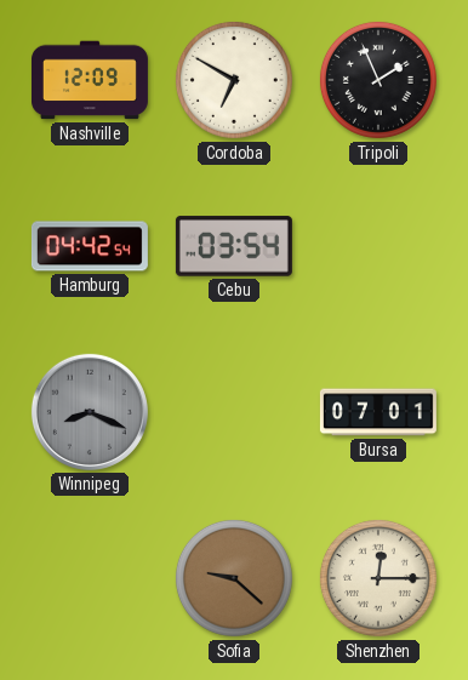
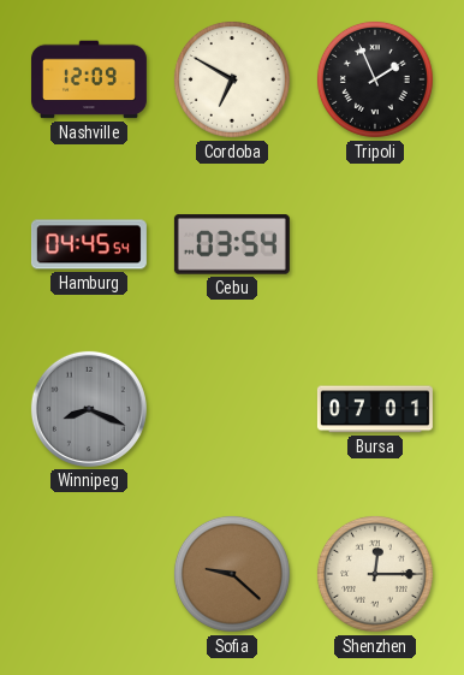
Hamburg: 04:42 -> 04:45
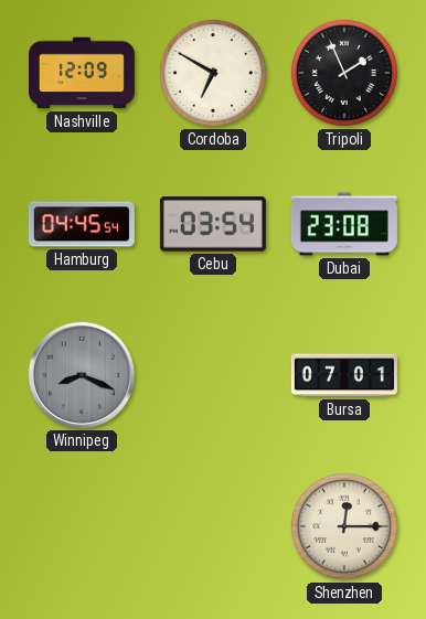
Dubai: none -> 23:08
Sofia: 9:22 -> none
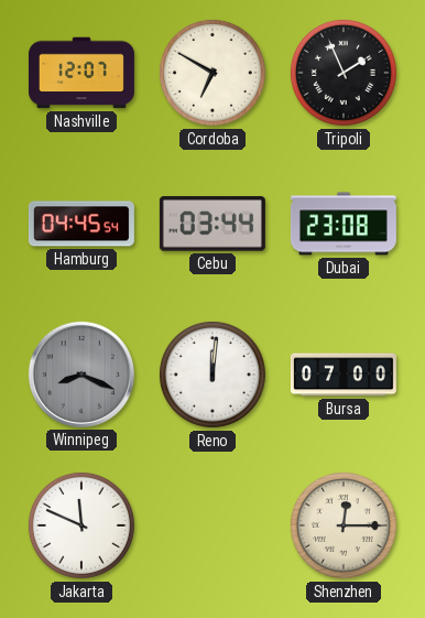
Nashville: 12:09 -> 12:07
Cebu: 03:54 -> 03:44
Reno: none -> 12:01
Bursa: 07:01 -> 07:00
Jakarta: none -> 11:49
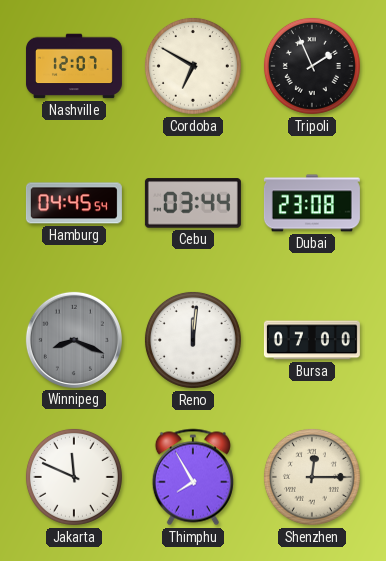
Thimphu: none -> 7:55
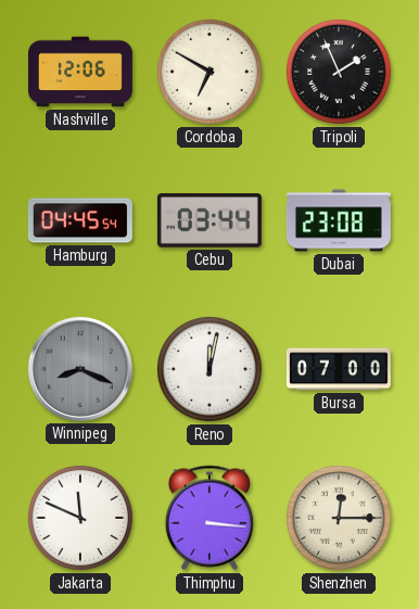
Nashville: 12:07 -> 12:06
Reno: 12:01 -> 12:02
Thimphu: 7:55 -> 3:16
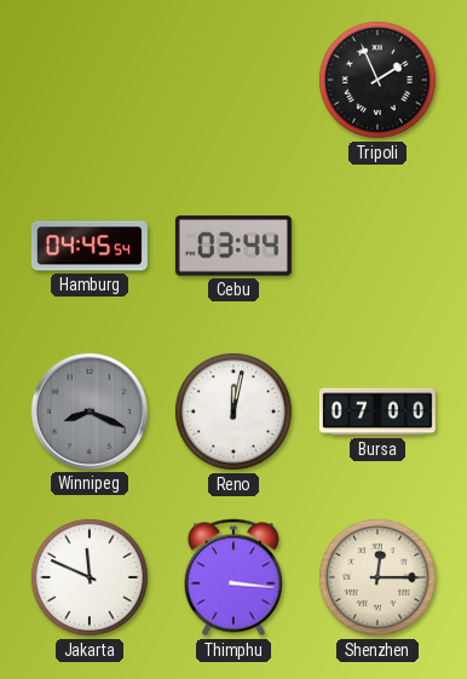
Nashville: 12:06 -> none
Cordoba: 6:50 -> none
Dubai: 23:08 -> none
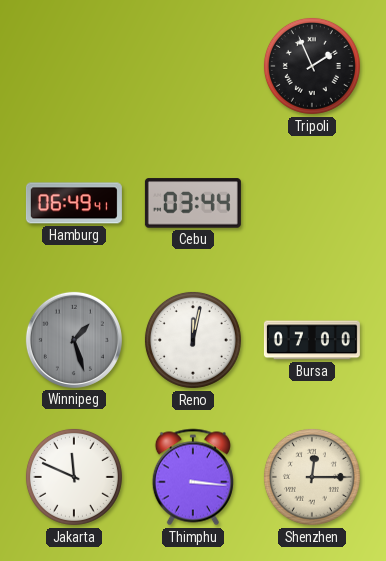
Hamburg: 04:45 -> 06:49
Winnipeg: 8:19 -> 1:27
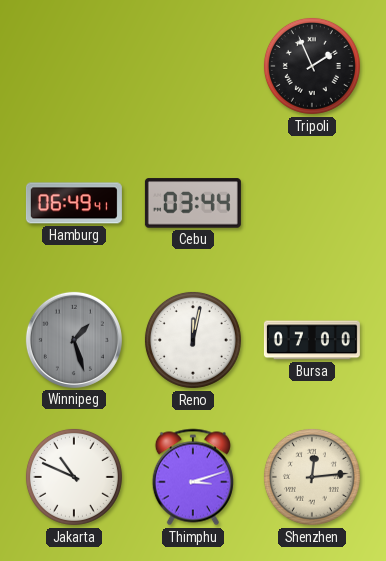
Jakarta: 11:49 -> 10:49
Thimphu: 3:16 -> 3:12
Shenzhen: 12:15 -> 12:14
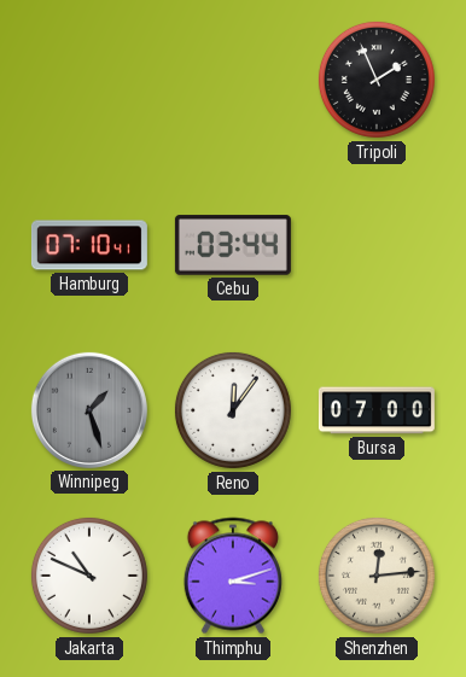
Hamburg: 06:49 -> 07:10
Reno: 12:02 -> 12:06
